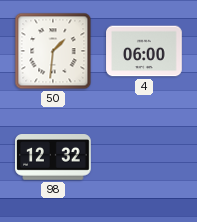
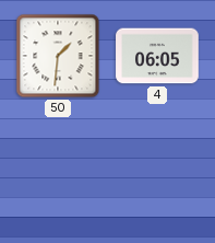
4: 06:00 -> 06:05
98: 12:32 -> none
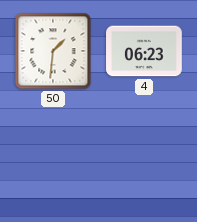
4: 06:05 -> 06:23
